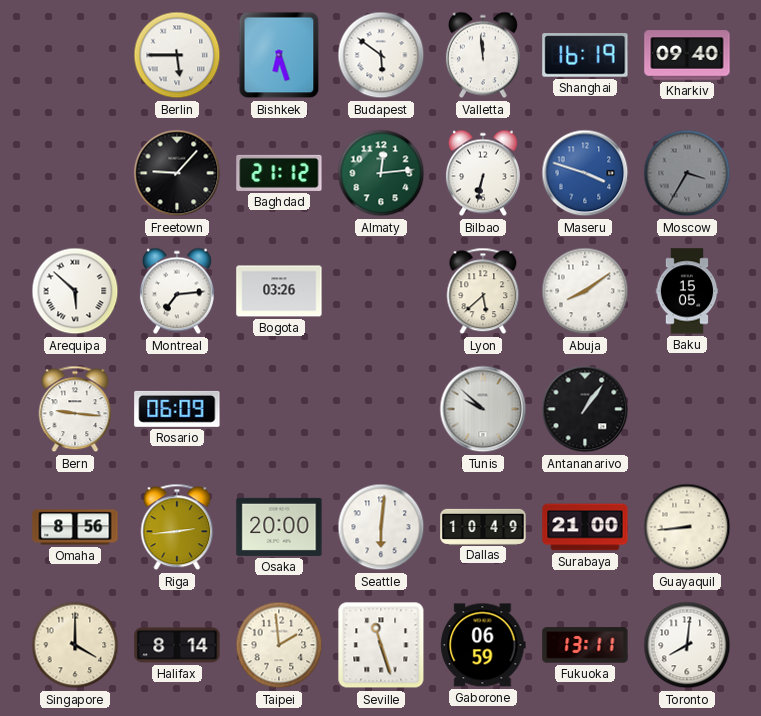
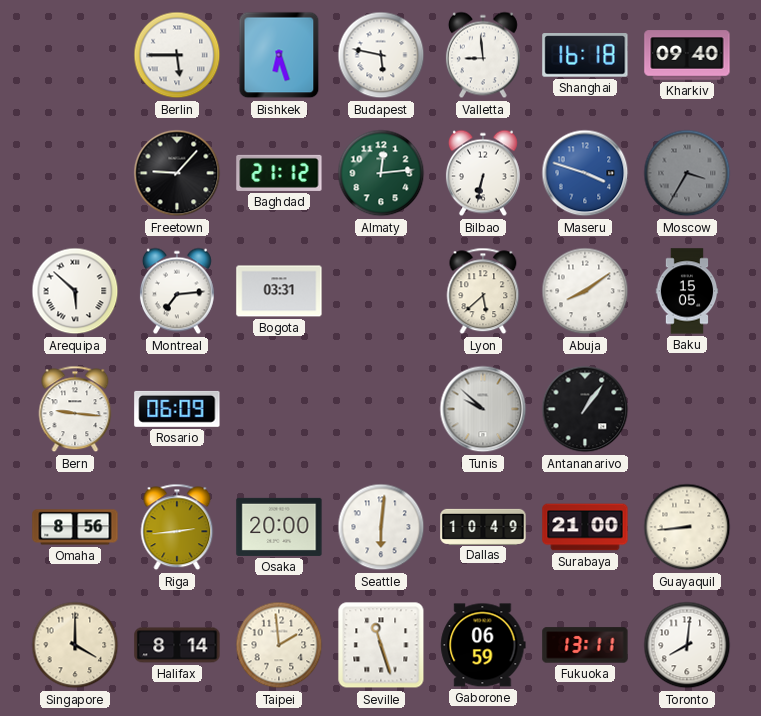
Budapest: 5:51 -> 5:47
Valletta: 11:59 -> 8:59
Shanghai: 16:19 -> 16:18
Bogota: 03:26 -> 03:31
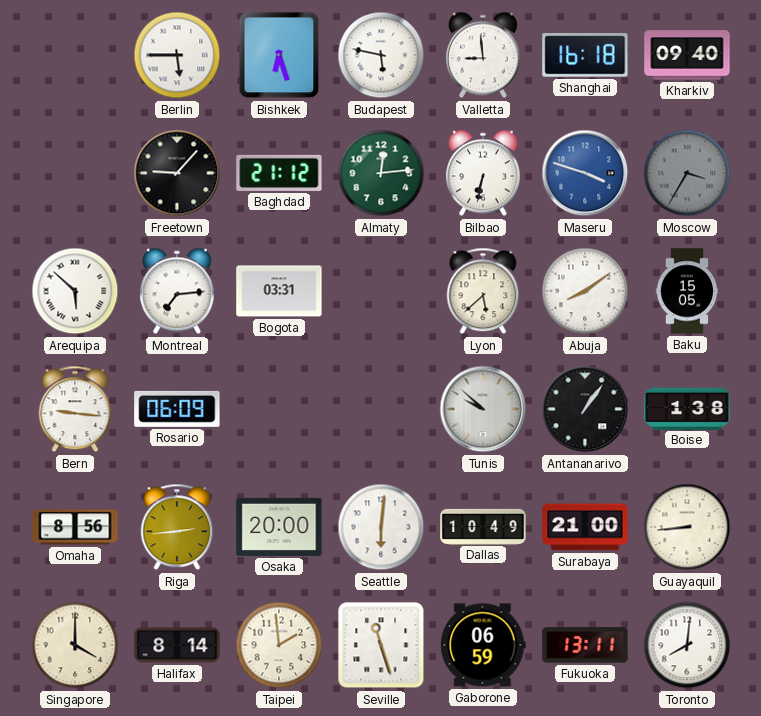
Boise: none -> 1:38
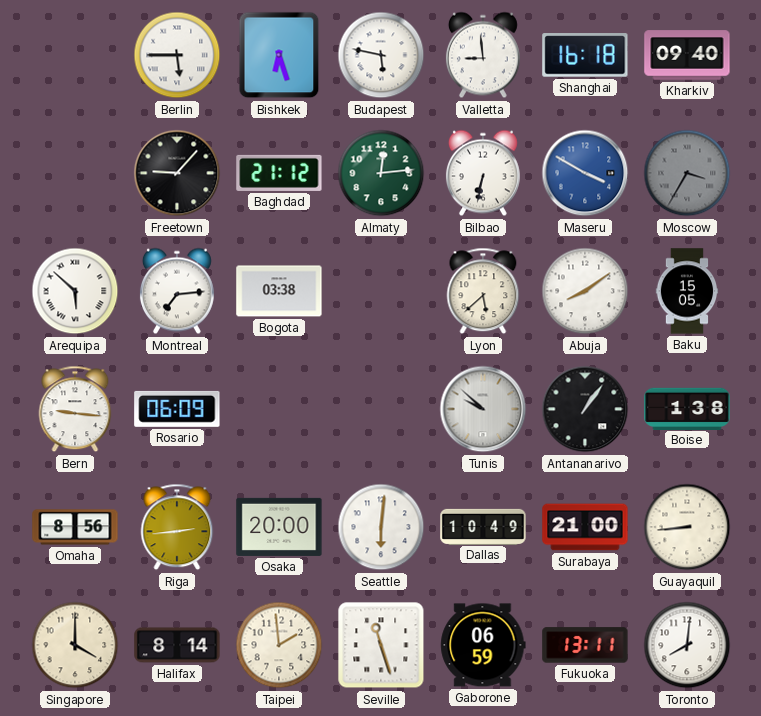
Maseru: 3:48 -> 3:50
Bogota: 03:31 -> 03:38
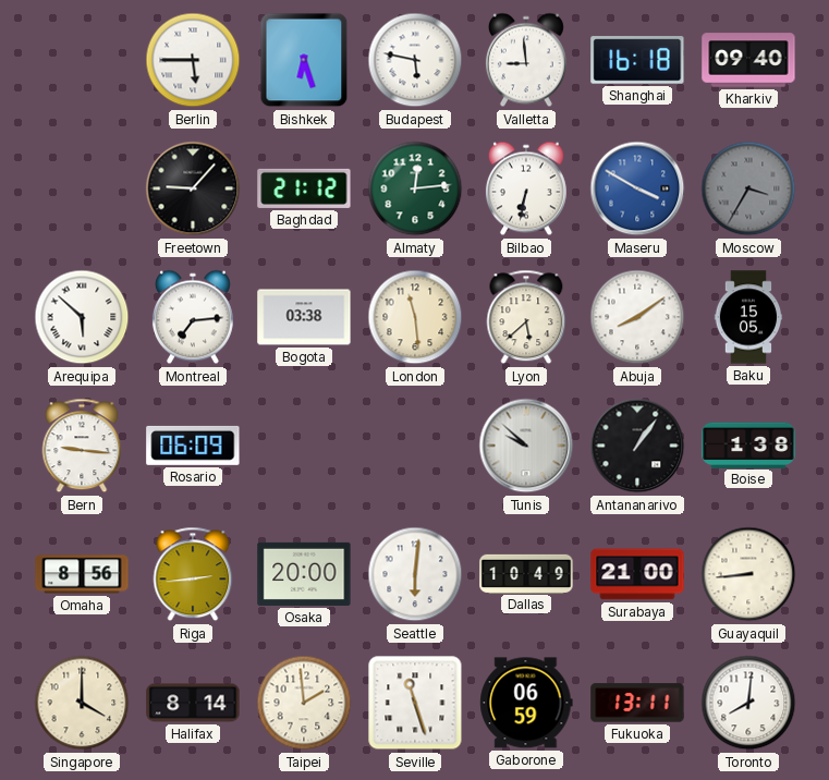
London: none -> 11:29
